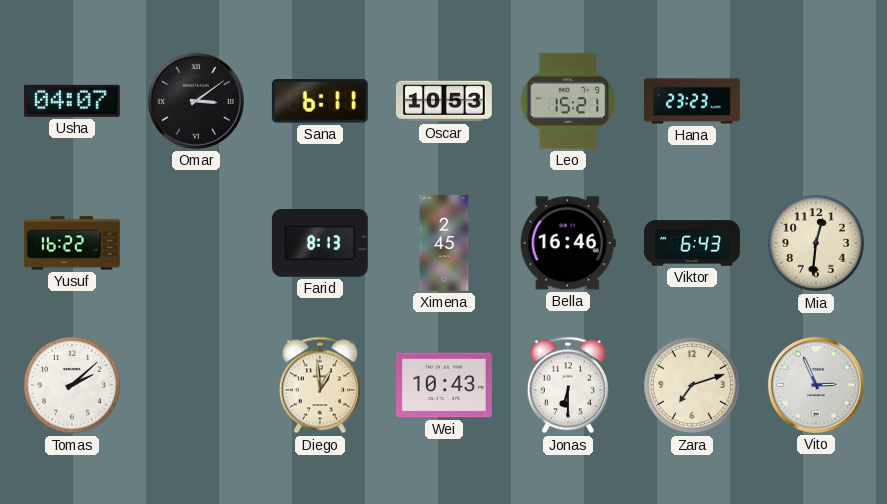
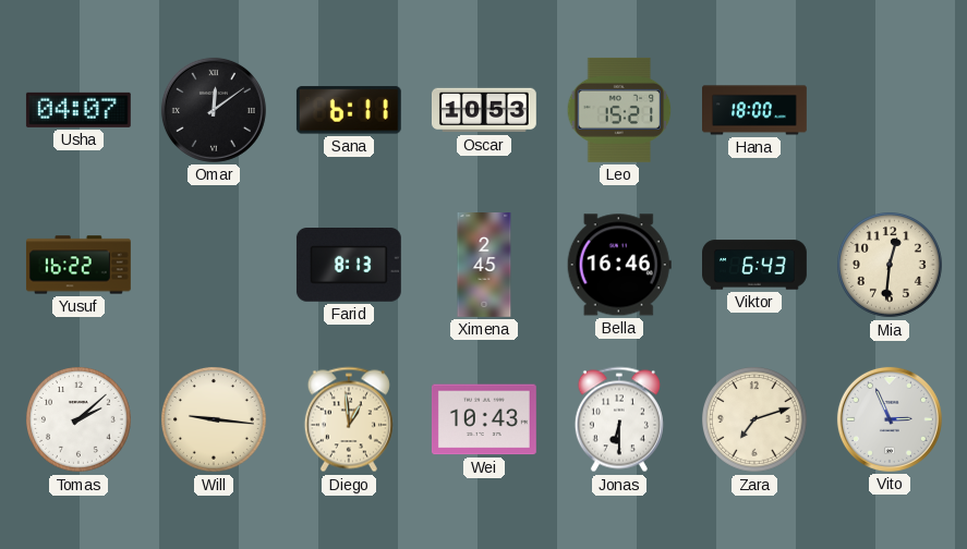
Omar: 3:09 -> 12:09
Hana: 23:23 -> 18:00
Will: none -> 9:16
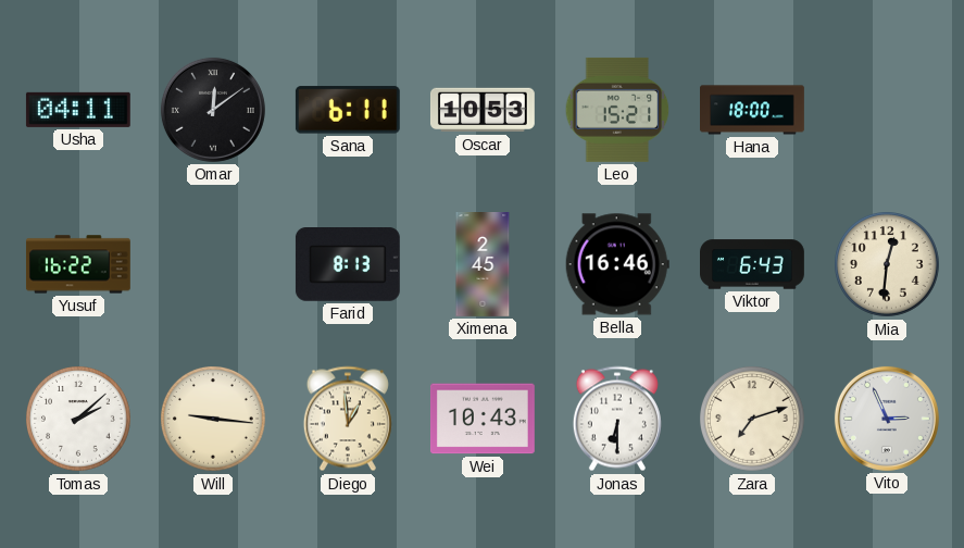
Usha: 04:07 -> 04:11
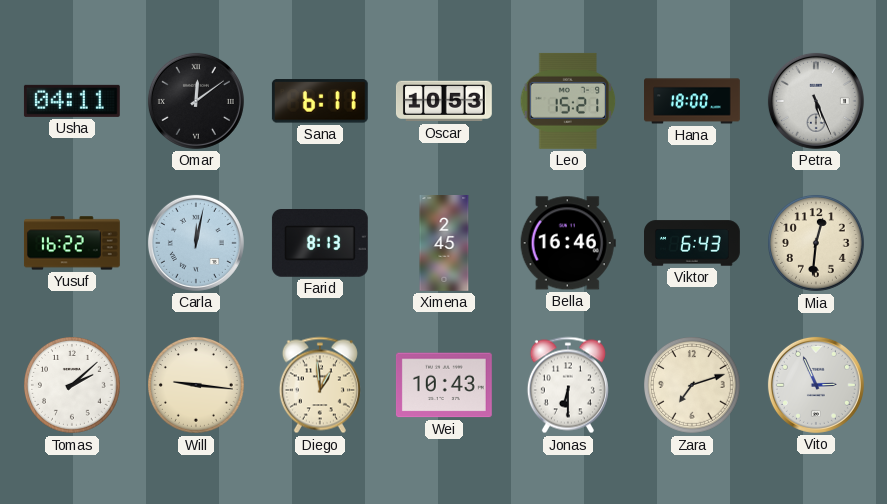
Petra: none -> 5:26
Carla: none -> 12:02
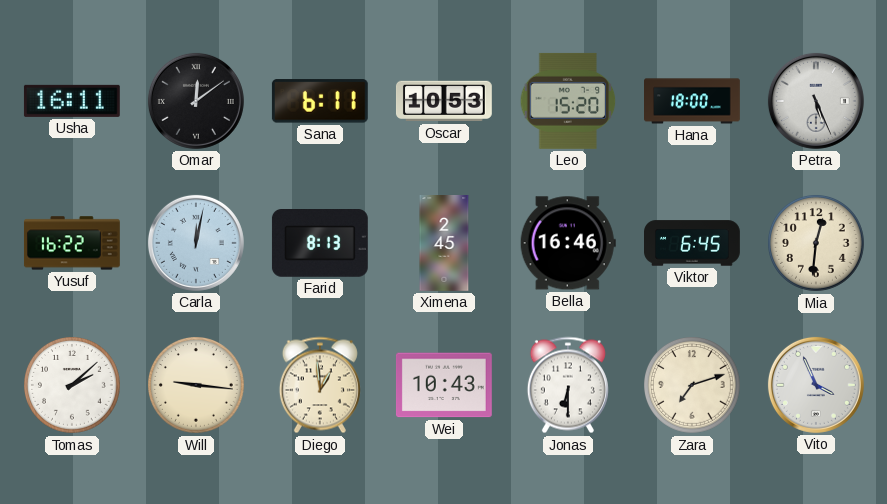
Usha: 04:11 -> 16:11
Leo: 15:21 -> 15:20
Viktor: 6:43 -> 6:45
Vito: 2:56 -> 3:56
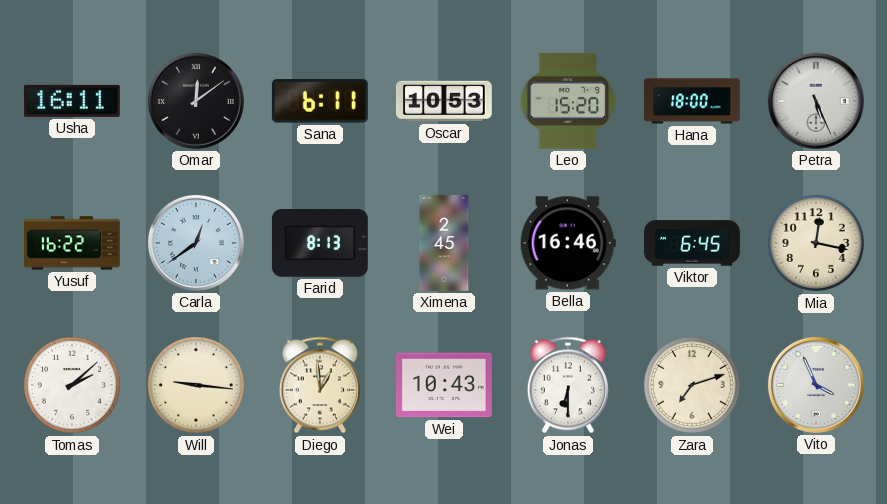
Carla: 12:02 -> 12:39
Mia: 12:31 -> 12:17
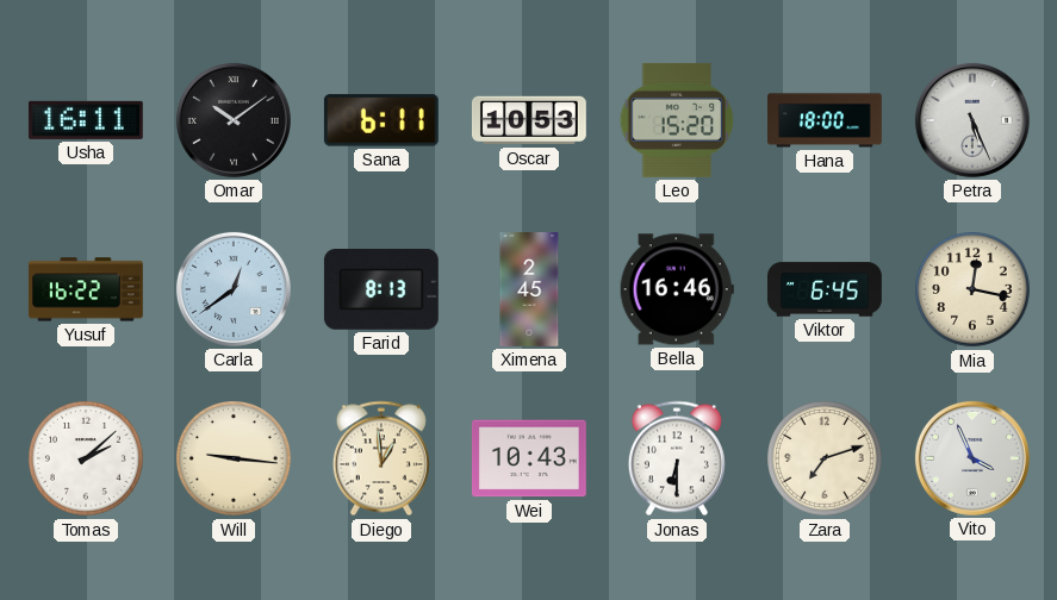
Omar: 12:09 -> 10:09
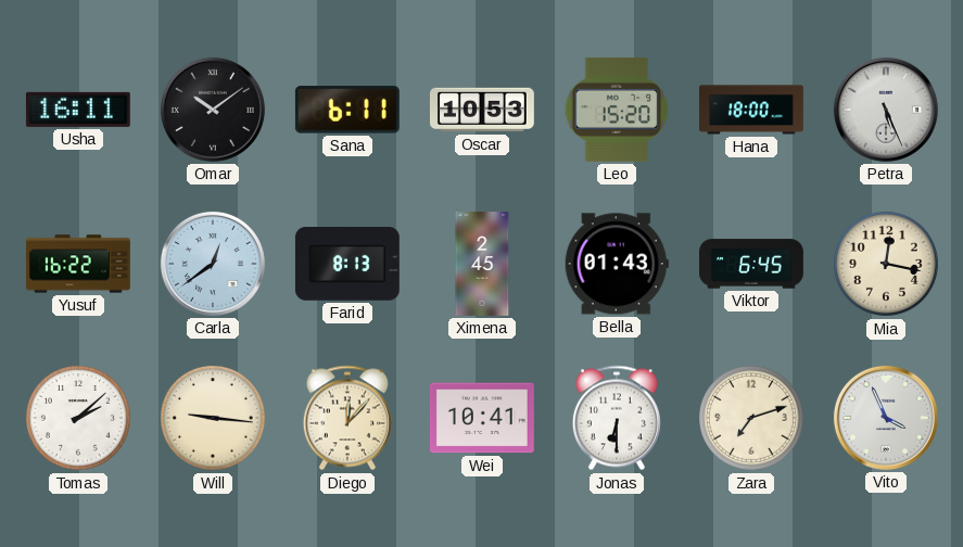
Bella: 16:46 -> 01:43
Diego: 12:59 -> 12:07
Wei: 10:43 -> 10:41
